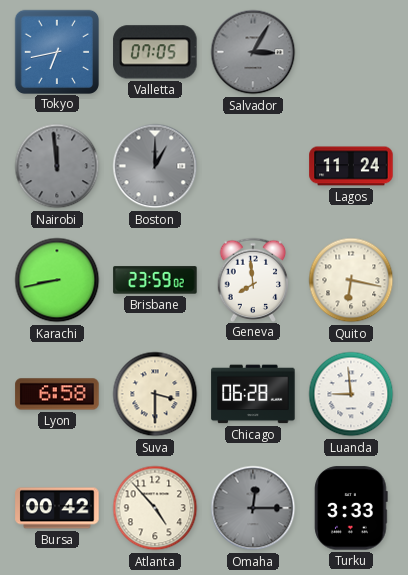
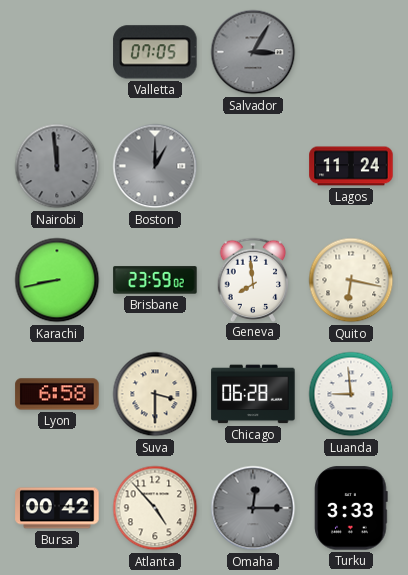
Tokyo: 6:43 -> none
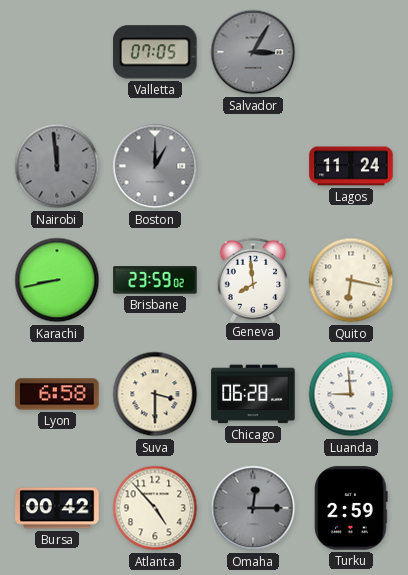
Turku: 3:33 -> 2:59
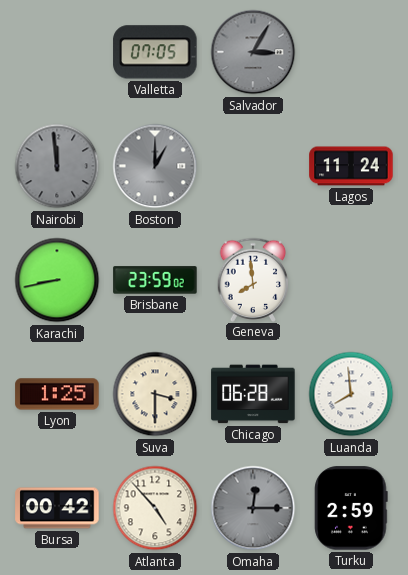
Quito: 6:17 -> none
Lyon: 6:58 -> 1:25
Luanda: 8:59 -> 7:59
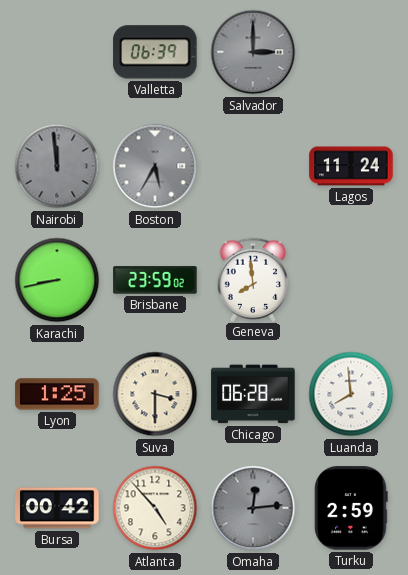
Valletta: 07:05 -> 06:39
Salvador: 3:05 -> 3:00
Boston: 1:00 -> 5:35
Omaha: 12:15 -> 12:14
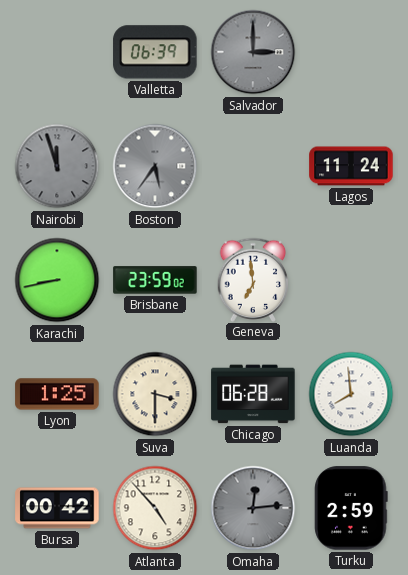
Nairobi: 11:59 -> 11:57
Boston: 5:35 -> 5:36
Geneva: 7:59 -> 6:59
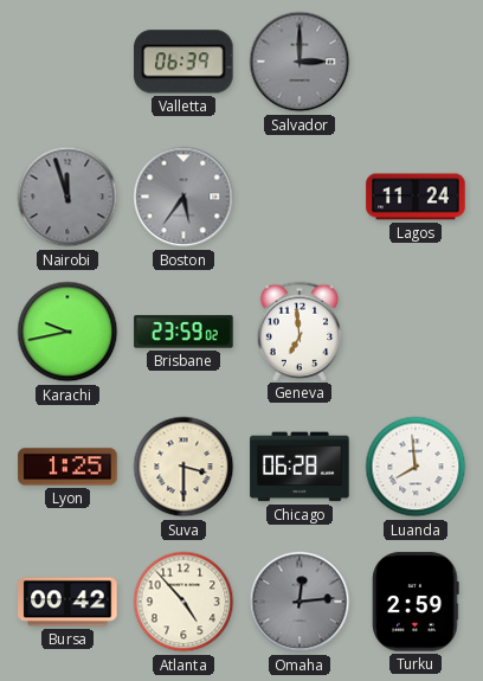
Karachi: 8:43 -> 9:43
